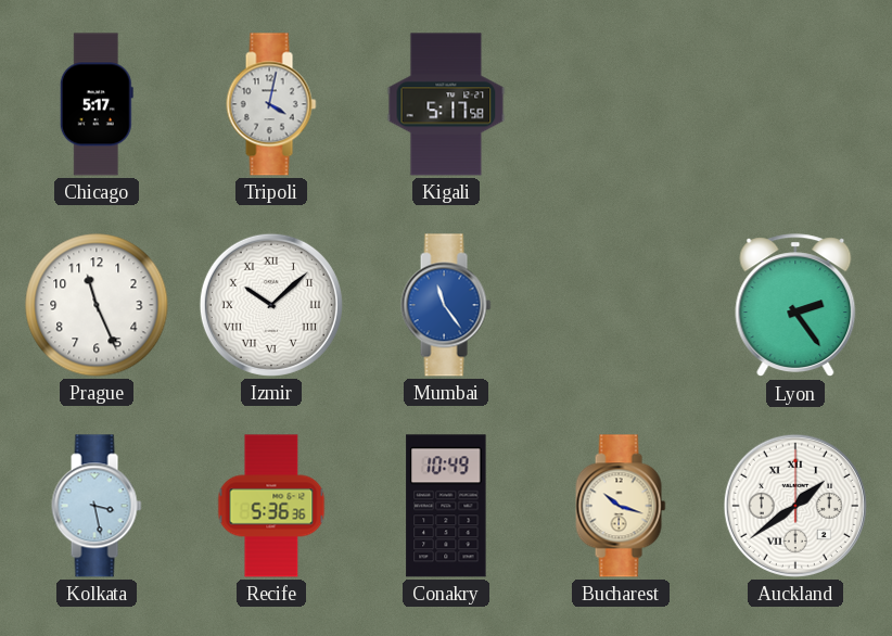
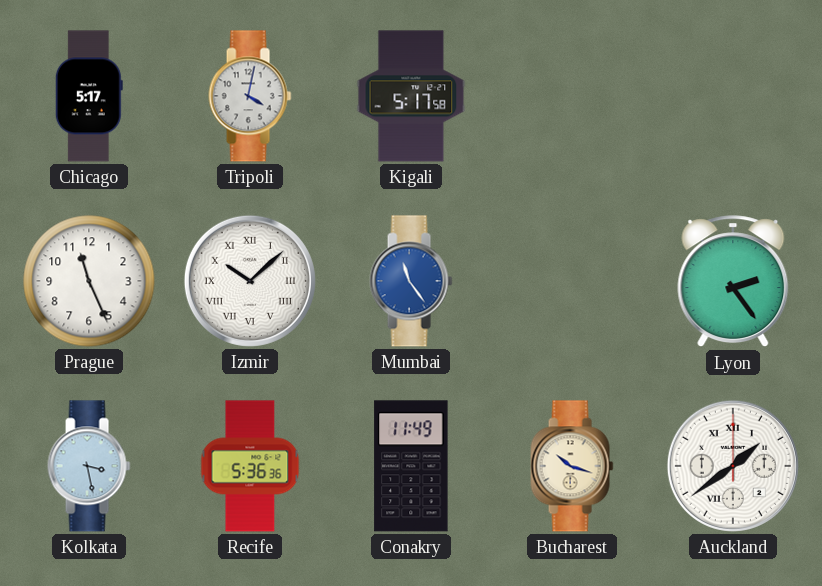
Conakry: 10:49 -> 11:49
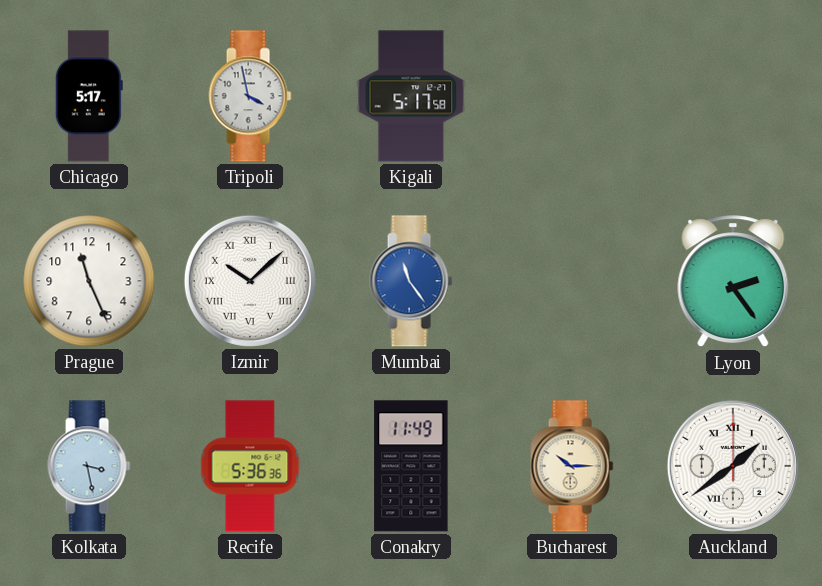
Tripoli: 4:02 -> 3:58
Bucharest: 10:18 -> 10:15
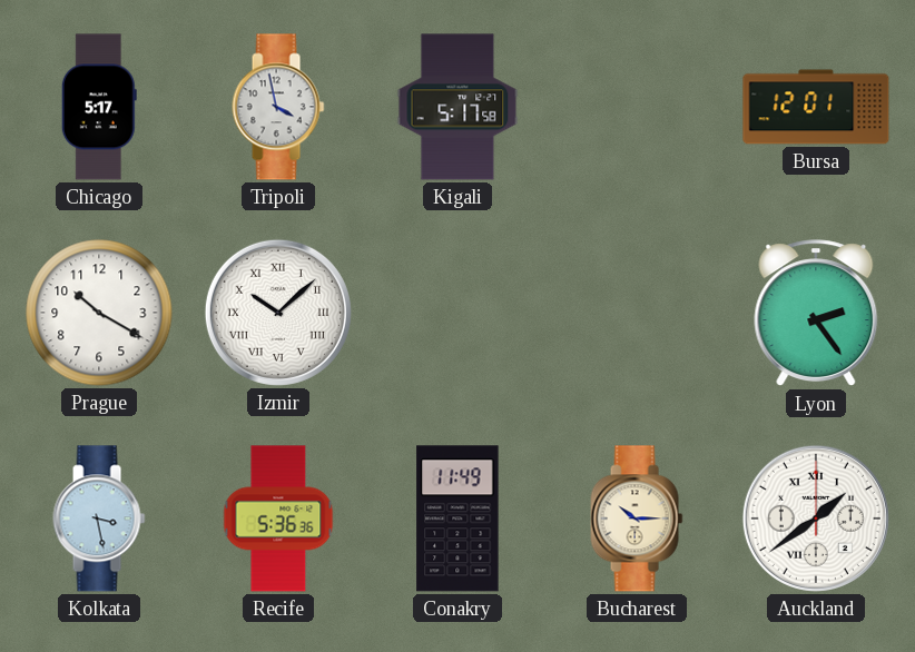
Bursa: none -> 12:01
Prague: 11:26 -> 10:20
Mumbai: 11:24 -> none
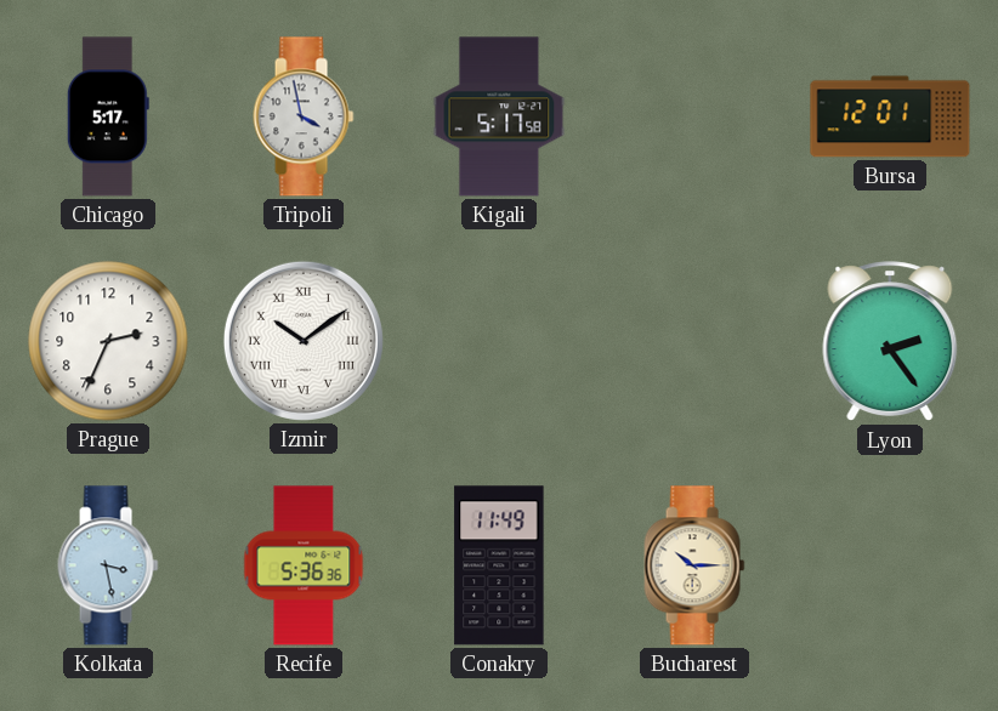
Prague: 10:20 -> 2:34
Izmir: 10:08 -> 10:09
Auckland: 1:39 -> none
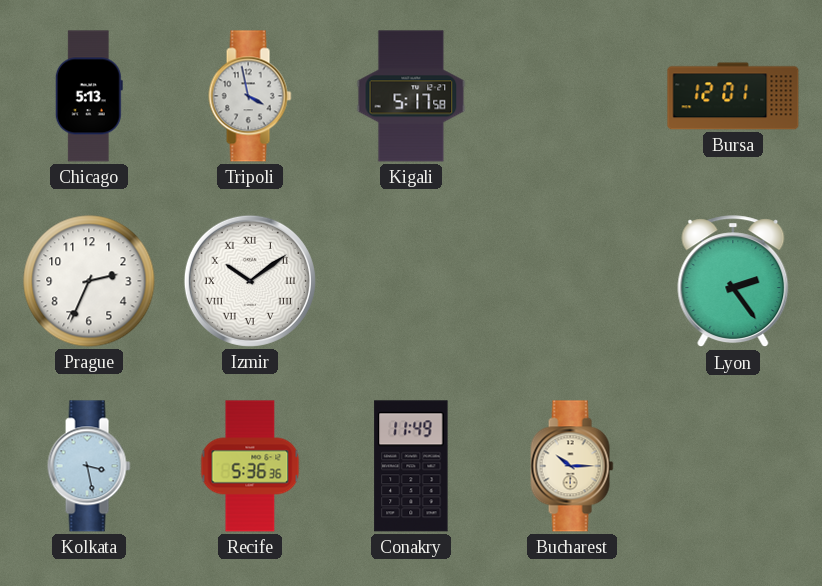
Chicago: 5:17 -> 5:13
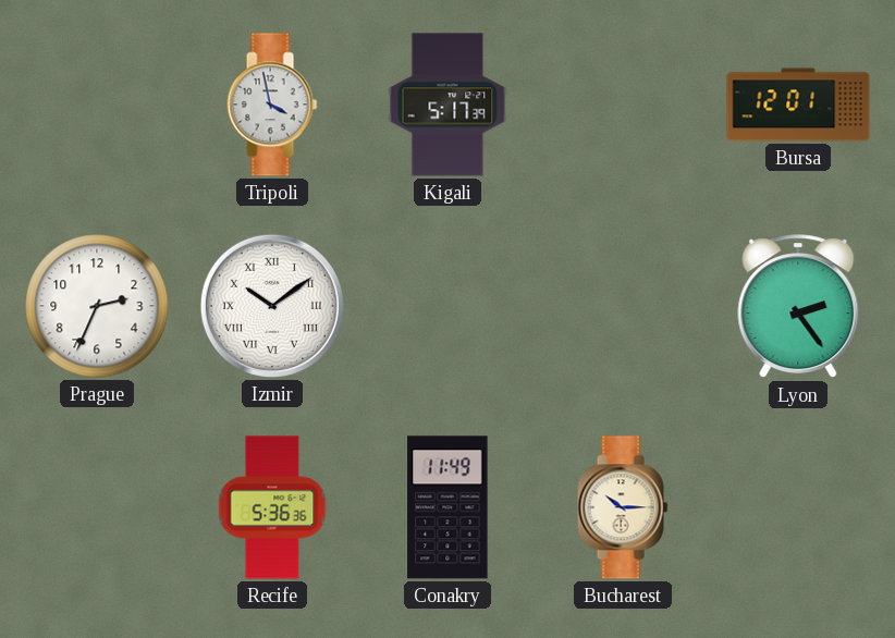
Chicago: 5:13 -> none
Kigali: 5:17:58 -> 5:17:39
Kolkata: 3:28 -> none
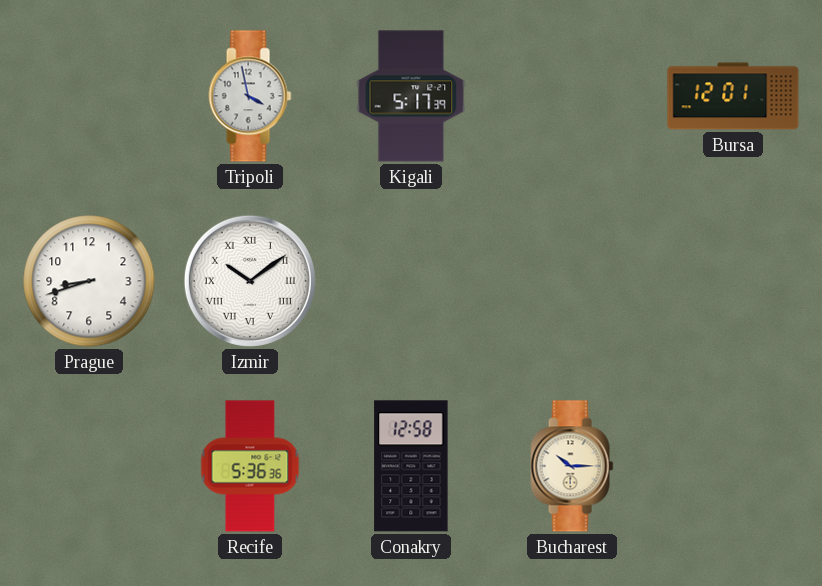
Prague: 2:34 -> 8:42
Lyon: 2:24 -> none
Conakry: 11:49 -> 12:58
